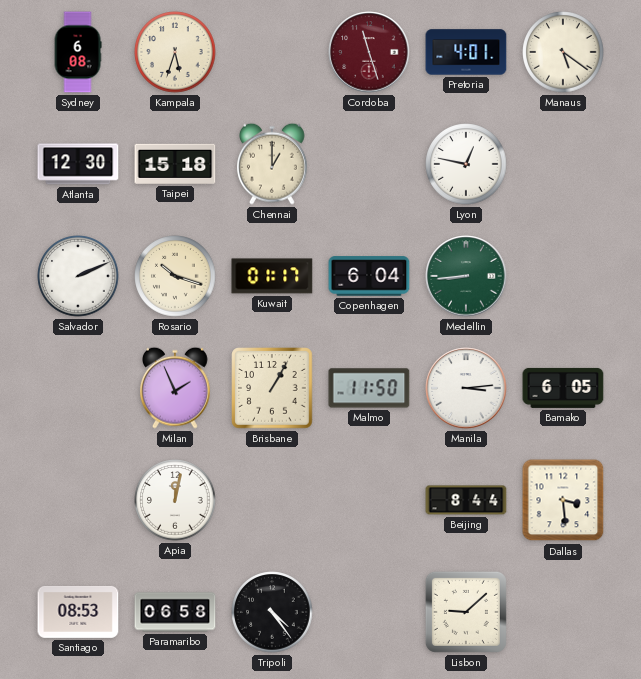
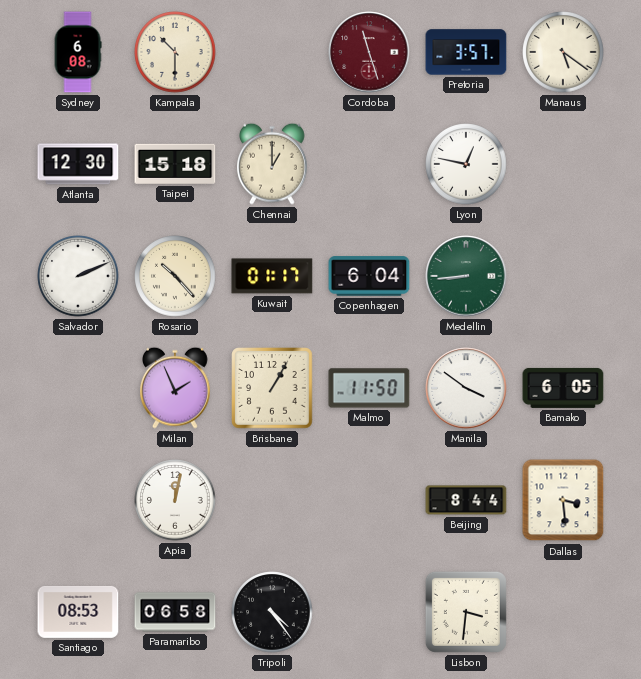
Kampala: 5:33 -> 10:30
Pretoria: 4:01 -> 3:57
Rosario: 10:18 -> 10:23
Manila: 3:14 -> 3:51
Lisbon: 9:08 -> 3:31
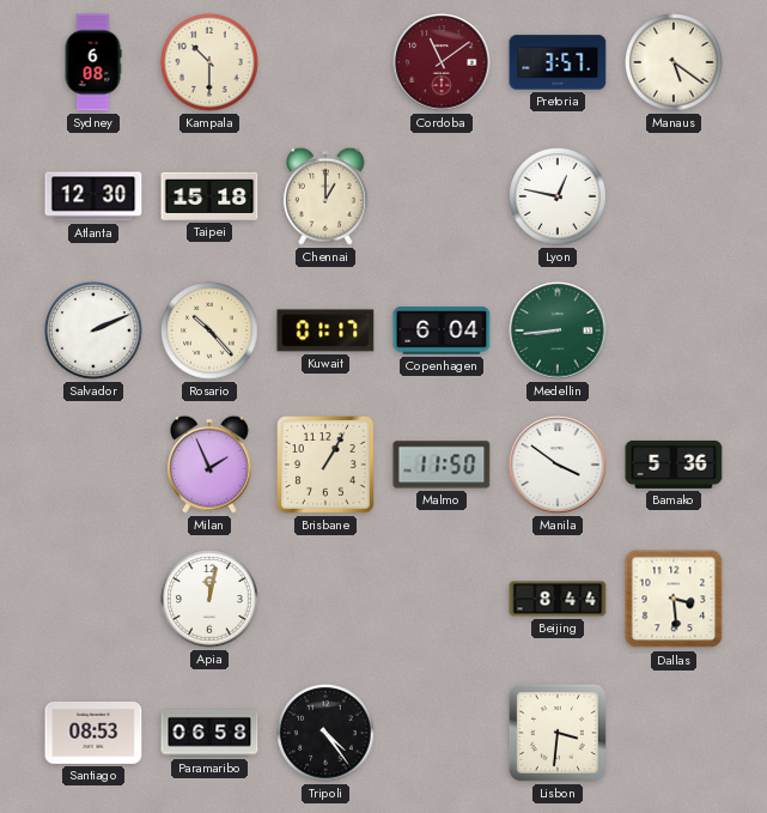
Cordoba: 11:27 -> 11:09
Bamako: 6:05 -> 5:36
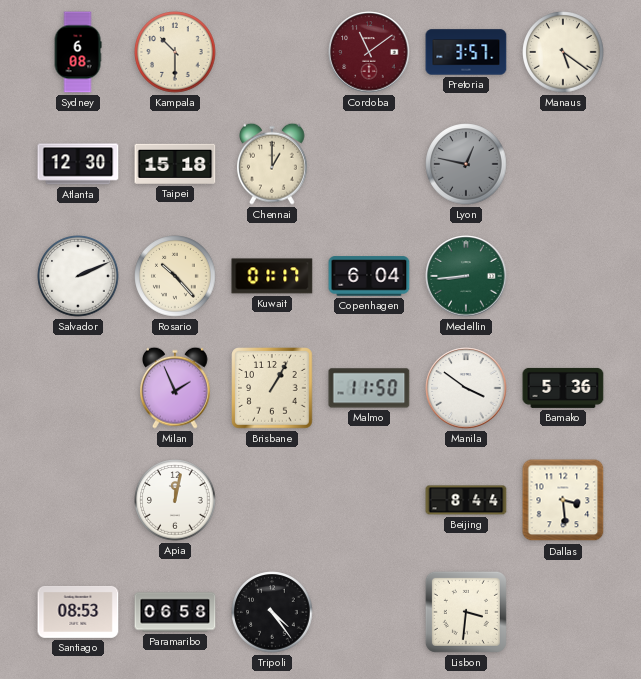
Lyon dial: white -> grey
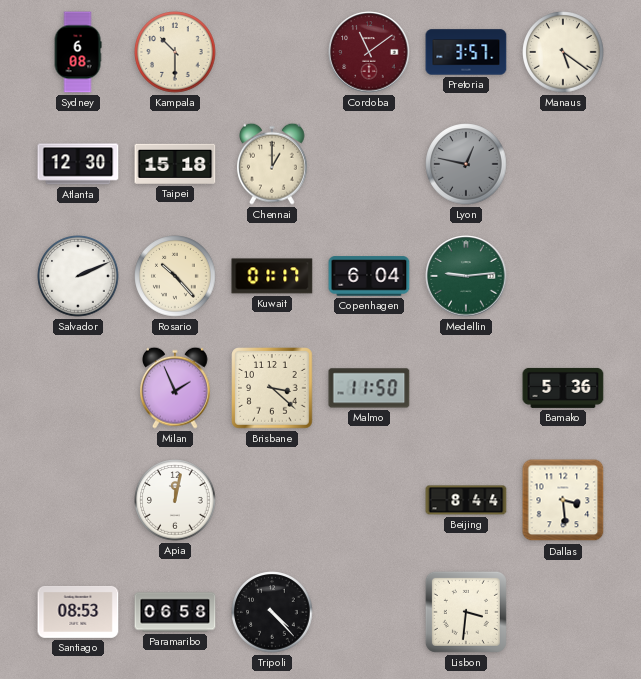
Medellin: 8:44 -> 9:14
Brisbane: 1:05 -> 3:22
Manila: 3:51 -> none
Tripoli: 4:24 -> 4:23
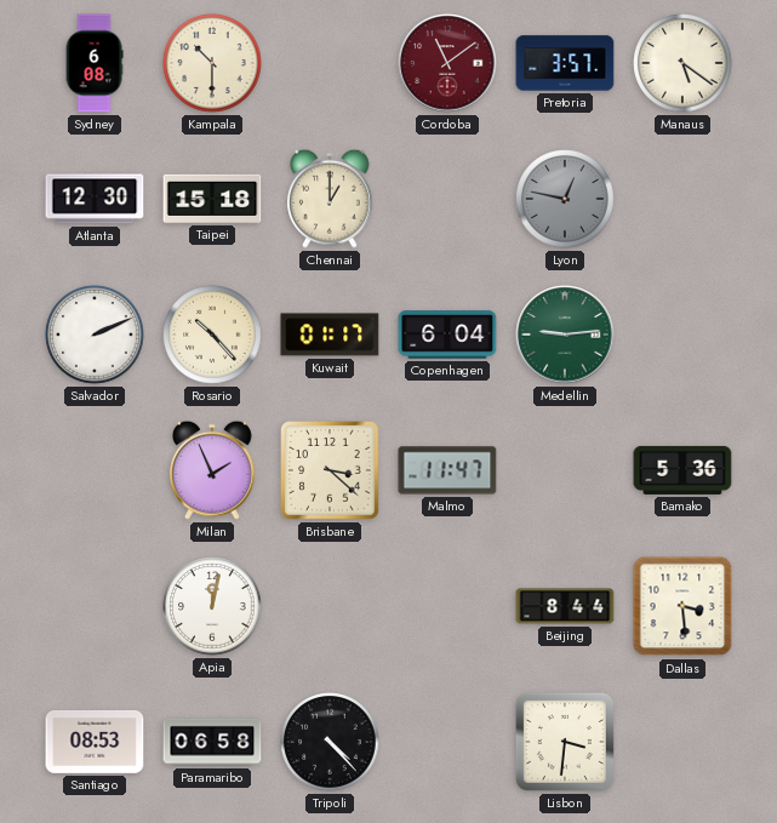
Malmo: 11:50 -> 11:47
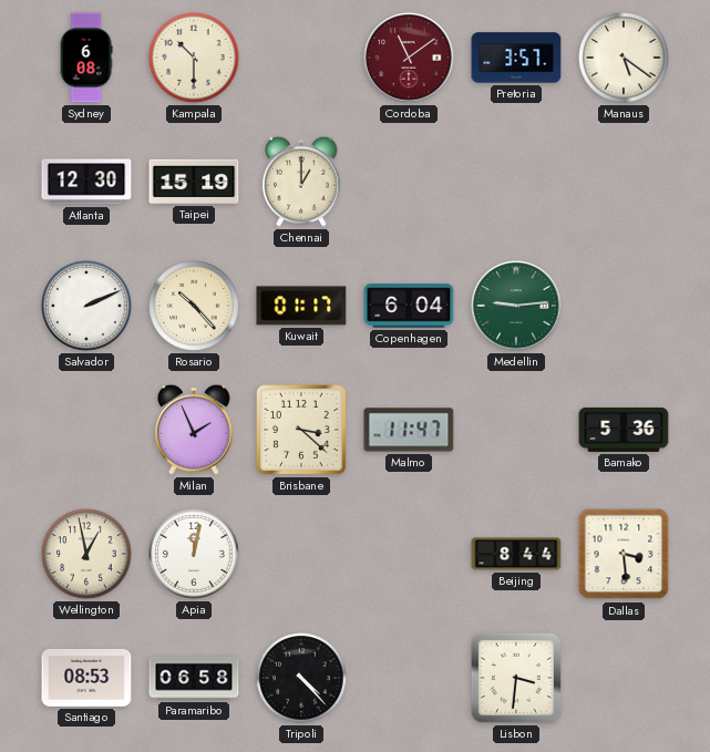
Taipei: 15:18 -> 15:19
Lyon: 12:47 -> none
Wellington: none -> 12:58
